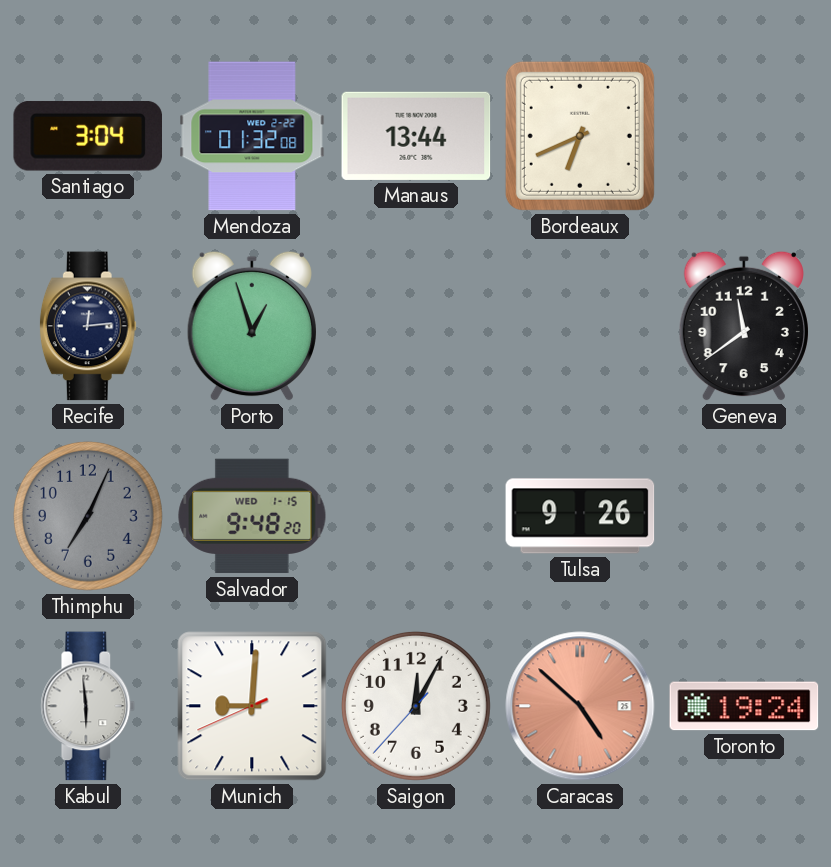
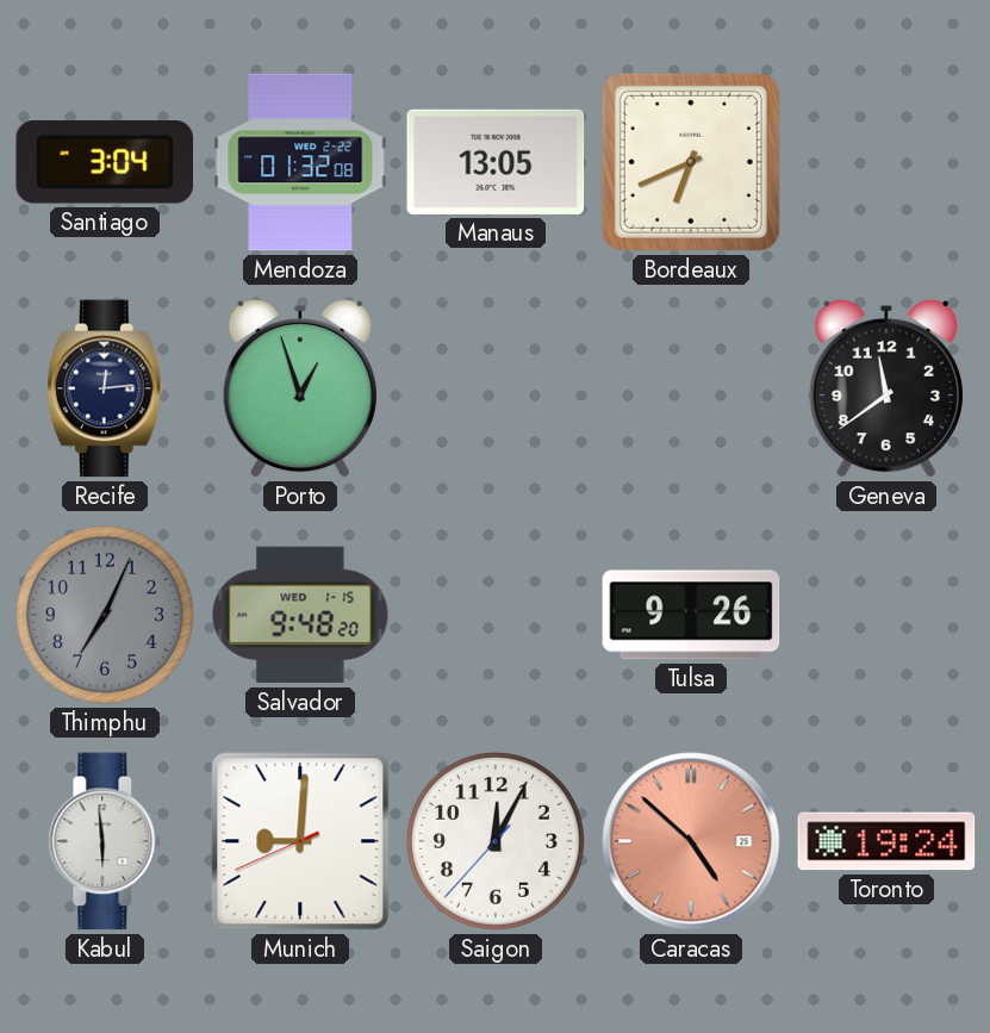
Manaus: 13:44 -> 13:05
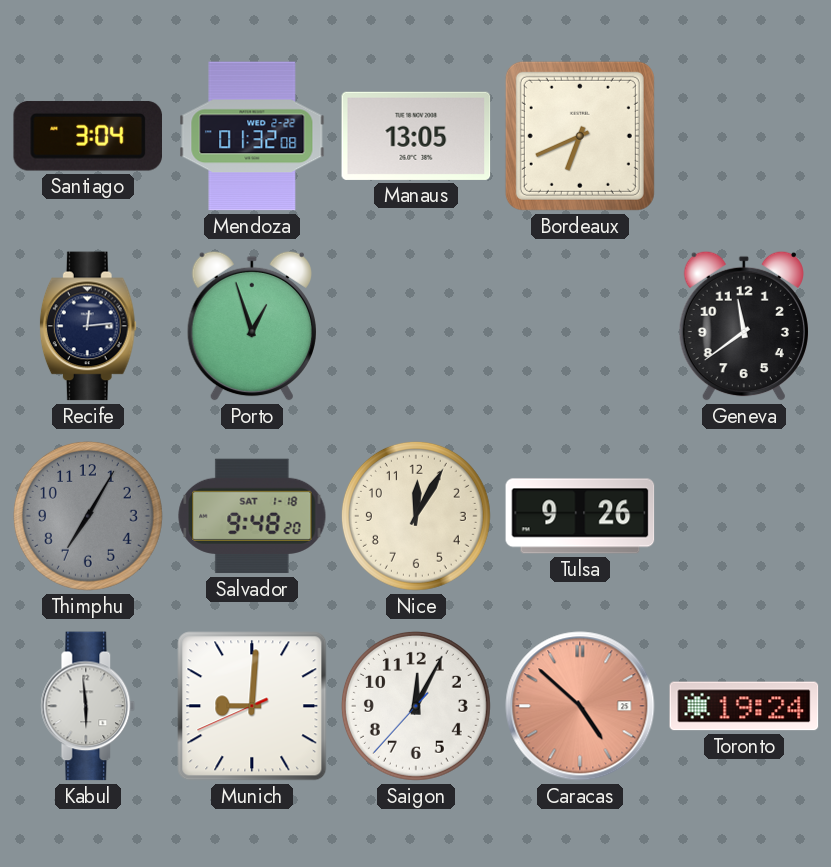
Thimphu: 7:04 -> 7:05
Salvador date: WED 1-15 -> SAT 1-18
Nice: none -> 12:05
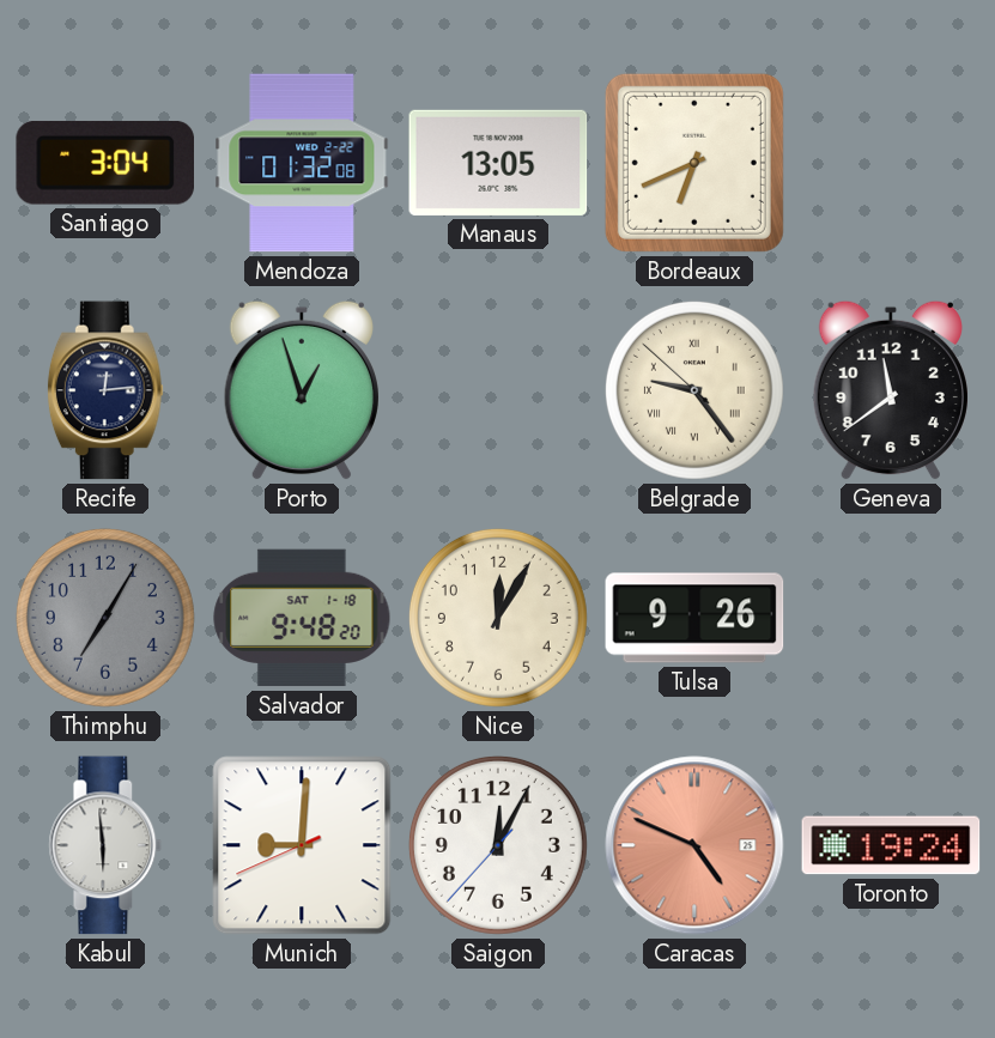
Belgrade: none -> 9:23
Caracas: 4:52 -> 4:49
